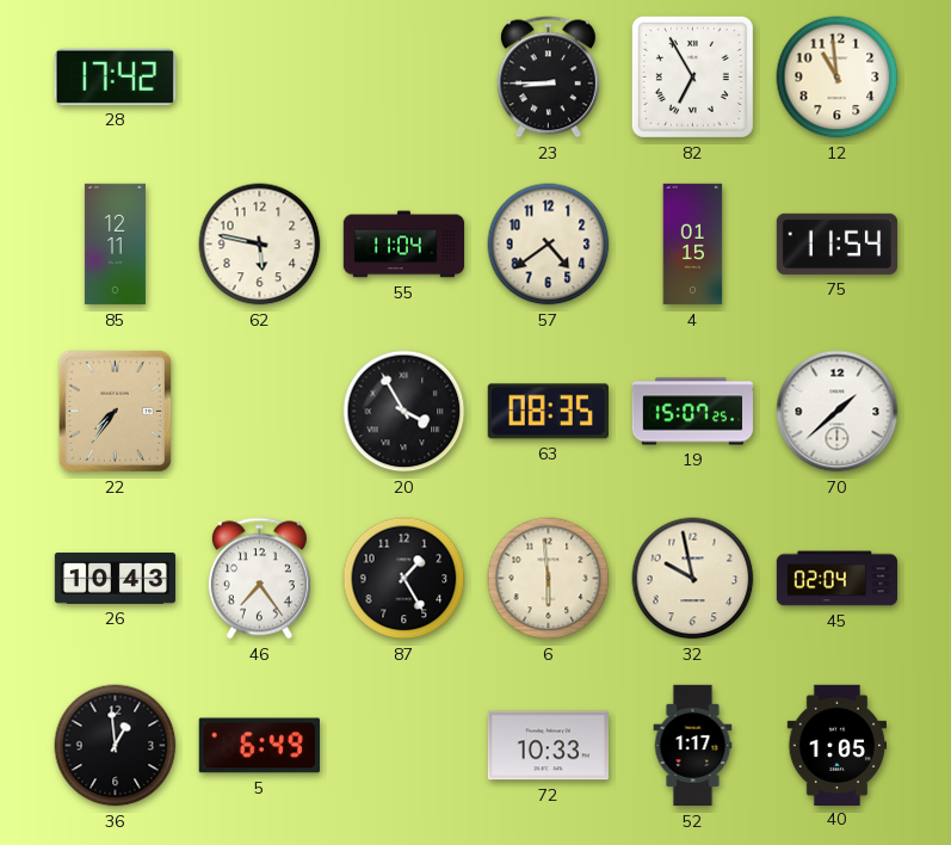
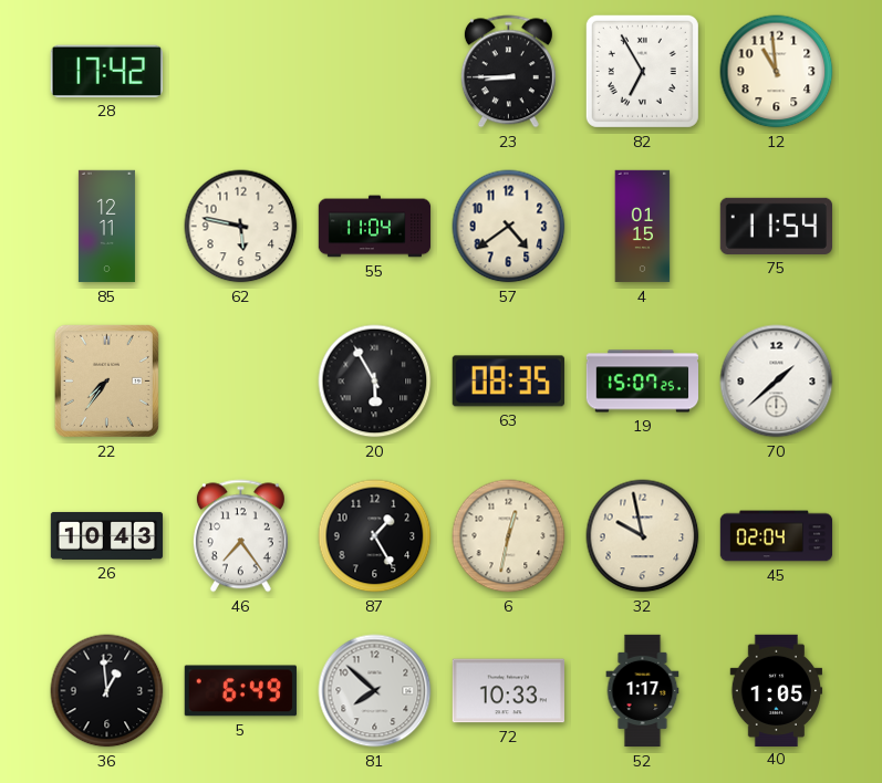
20: 3:55 -> 5:55
6: 5:59 -> 12:32
81: none -> 7:52
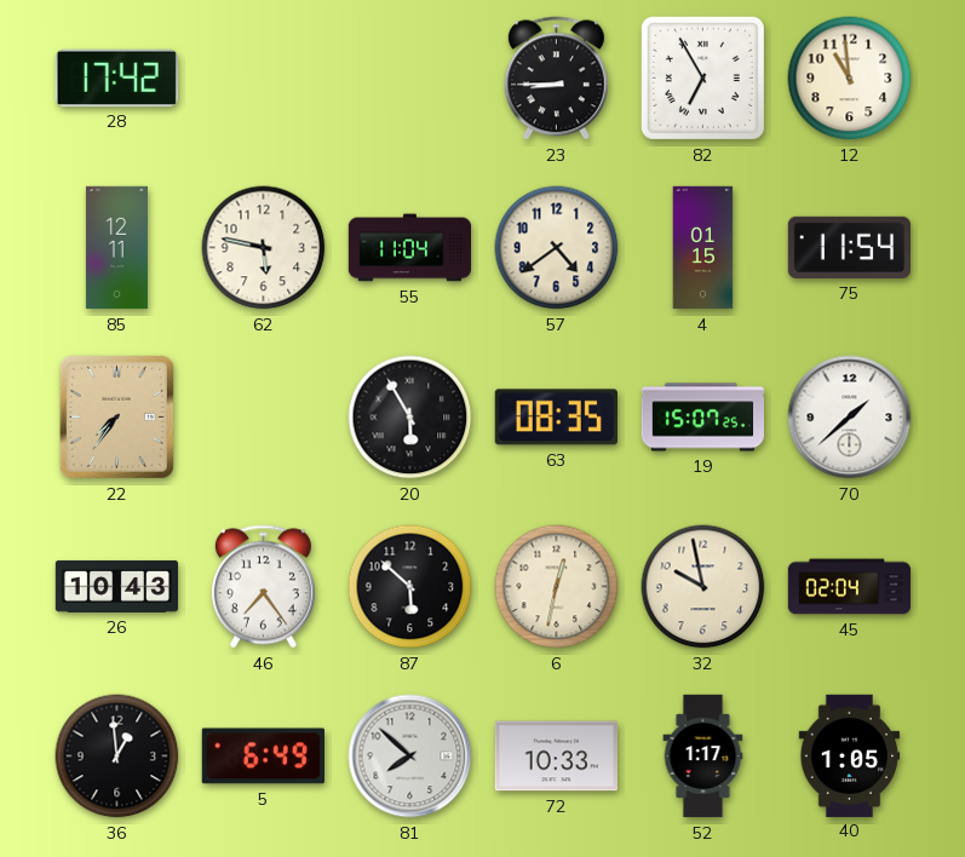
87: 1:25 -> 5:52
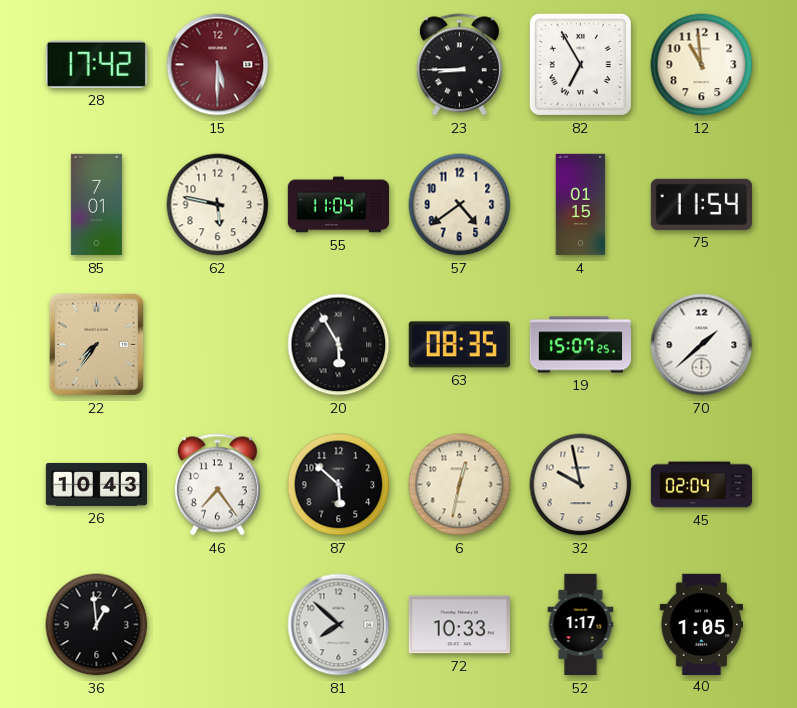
15: none -> 5:30
85: 12:11 -> 7:01
5: 6:49 -> none
